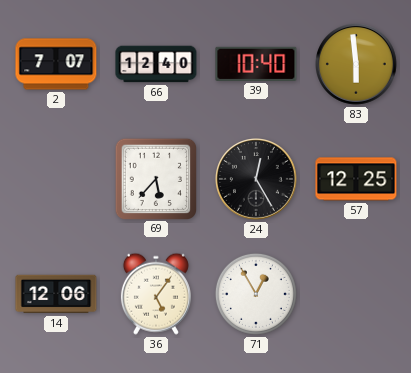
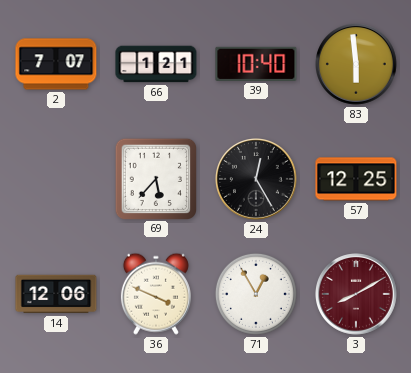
66: 12:40 -> 1:21
36: 5:06 -> 3:49
3: none -> 8:10
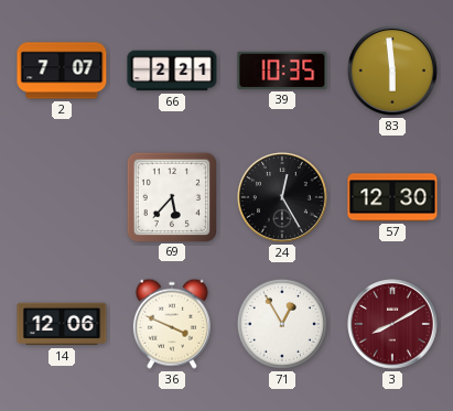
66: 1:21 -> 2:21
39: 10:40 -> 10:35
57: 12:25 -> 12:30
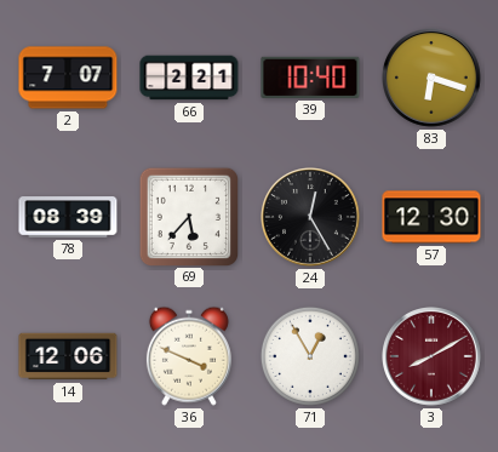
39: 10:35 -> 10:40
83: 5:59 -> 6:18
78: none -> 08:39
